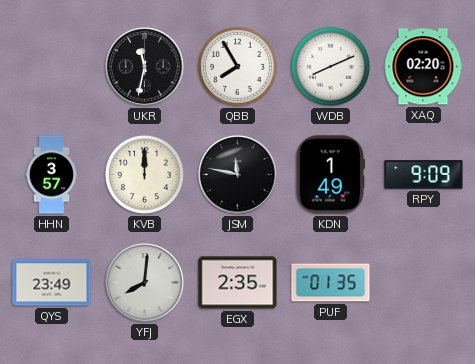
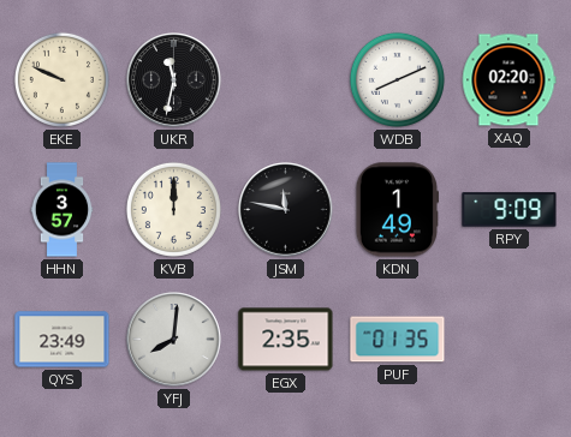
EKE: none -> 9:49
QBB: 7:55 -> none
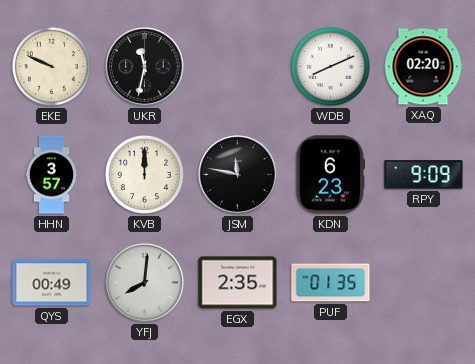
KDN: 1:49 -> 6:23
QYS: 23:49 -> 00:49
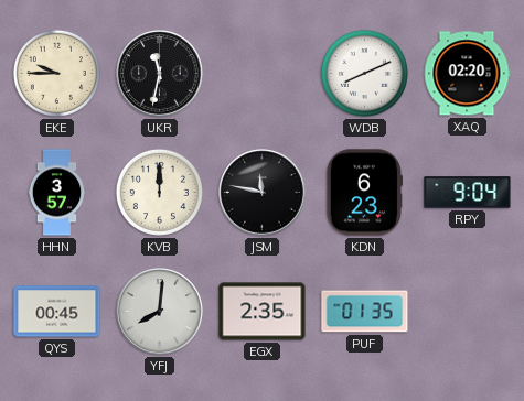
EKE: 9:49 -> 9:45
RPY: 9:09 -> 9:04
QYS: 00:49 -> 00:45
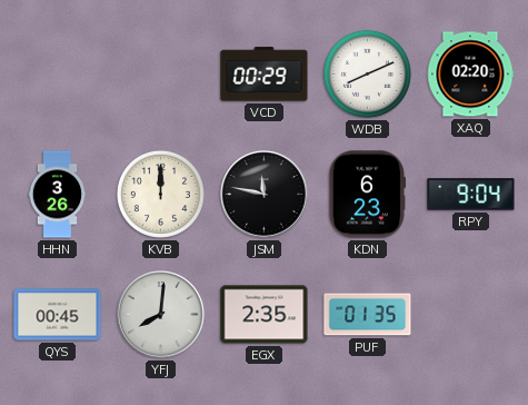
EKE: 9:45 -> none
UKR: 11:32 -> none
VCD: none -> 00:29
HHN: 3:57 -> 3:26
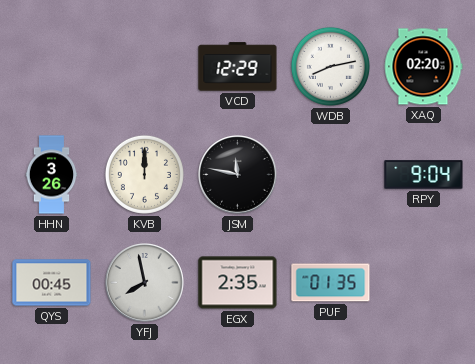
VCD: 00:29 -> 12:29
WDB: 8:11 -> 8:13
KDN: 6:23 -> none
YFJ: 8:01 -> 7:58
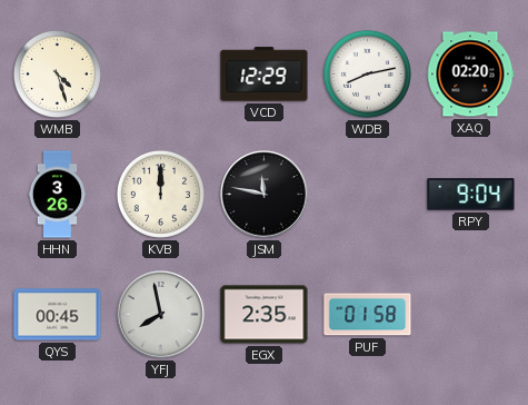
WMB: none -> 4:27
PUF: 01:35 -> 01:58
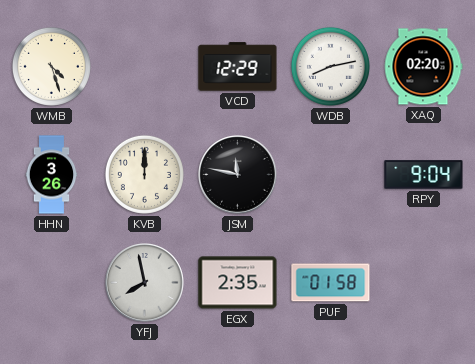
QYS: 00:45 -> none
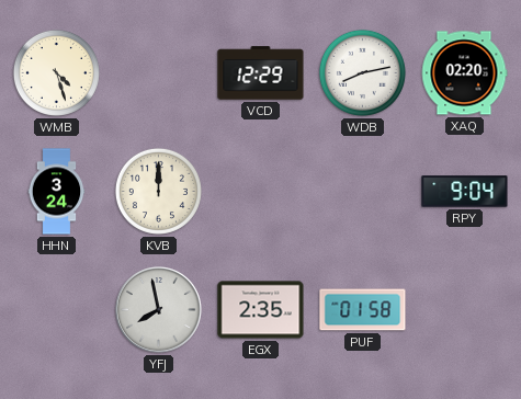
HHN: 3:26 -> 3:24
JSM: 11:47 -> none
